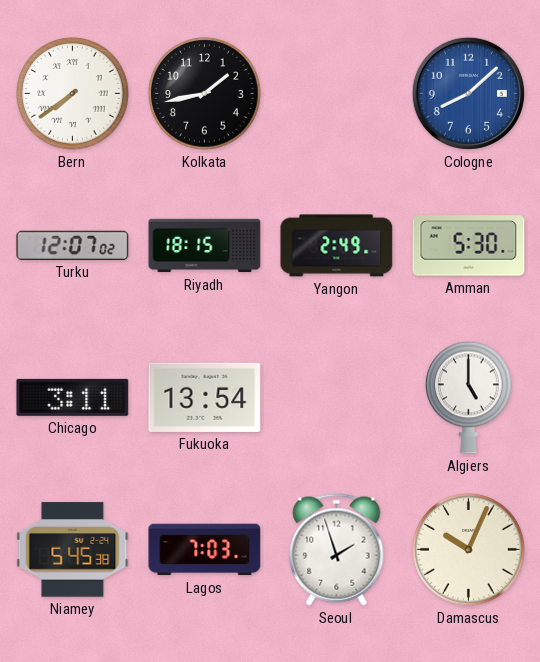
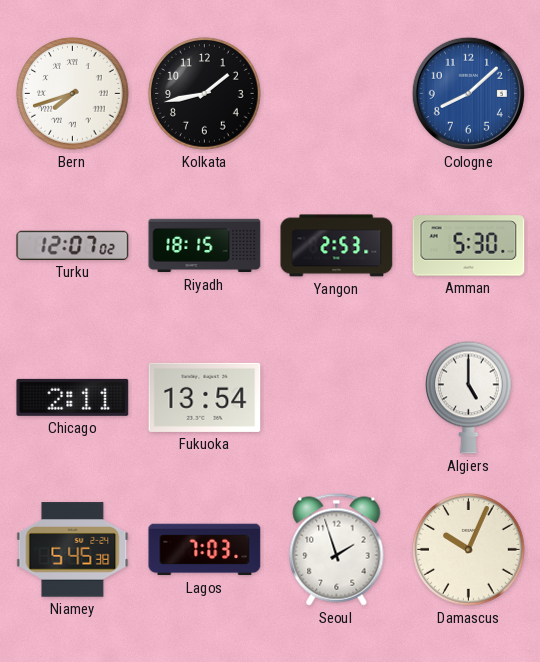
Bern: 7:39 -> 7:42
Yangon: 2:49 -> 2:53
Chicago: 3:11 -> 2:11
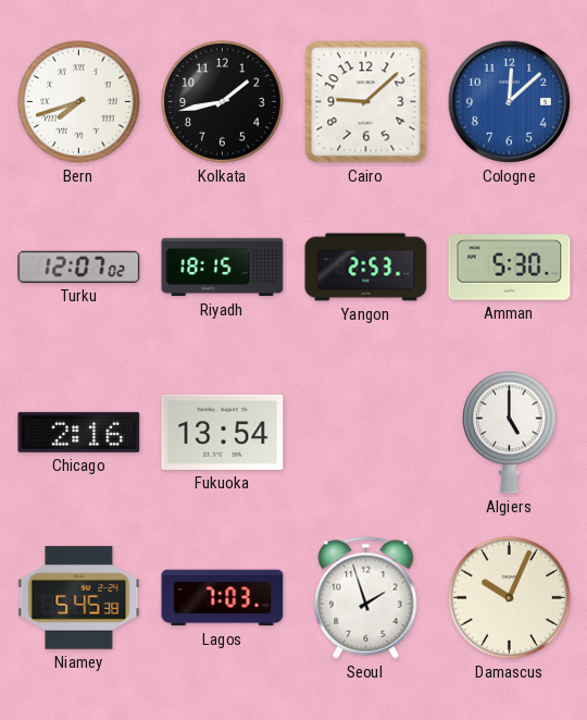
Cairo: none -> 9:08
Cologne: 8:08 -> 12:08
Chicago: 2:11 -> 2:16
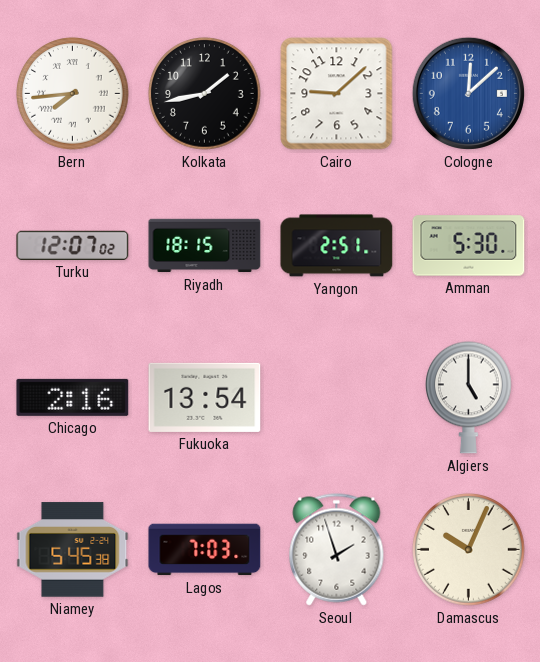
Bern: 7:42 -> 7:44
Yangon: 2:53 -> 2:51
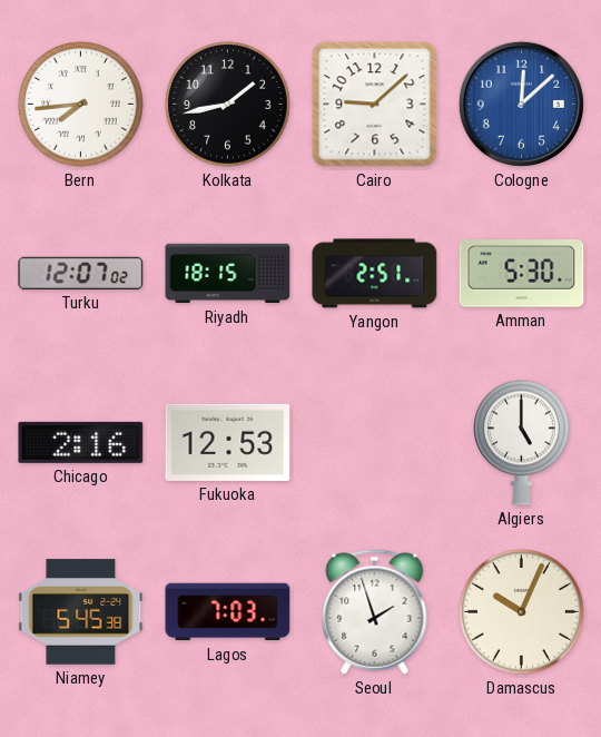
Fukuoka: 13:54 -> 12:53
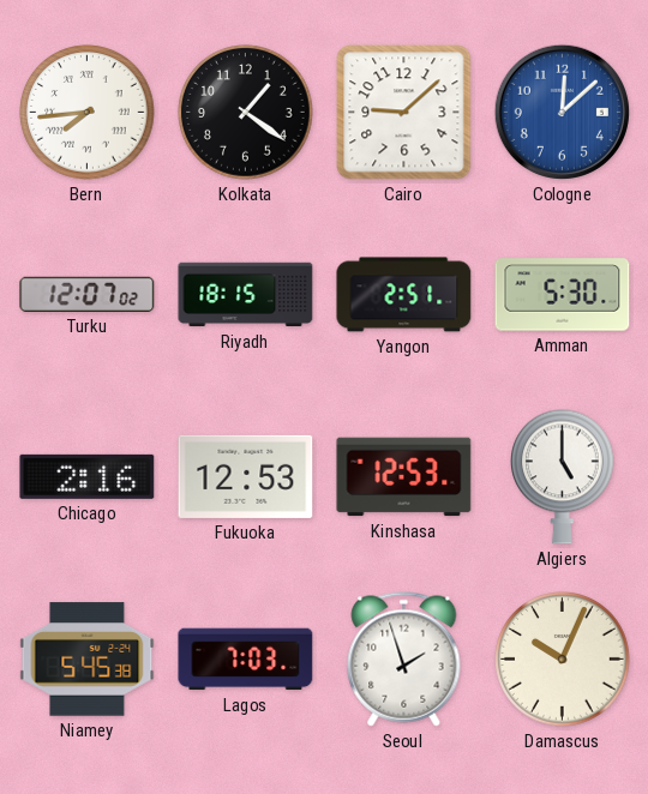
Kolkata: 1:43 -> 1:21
Kinshasa: none -> 12:53
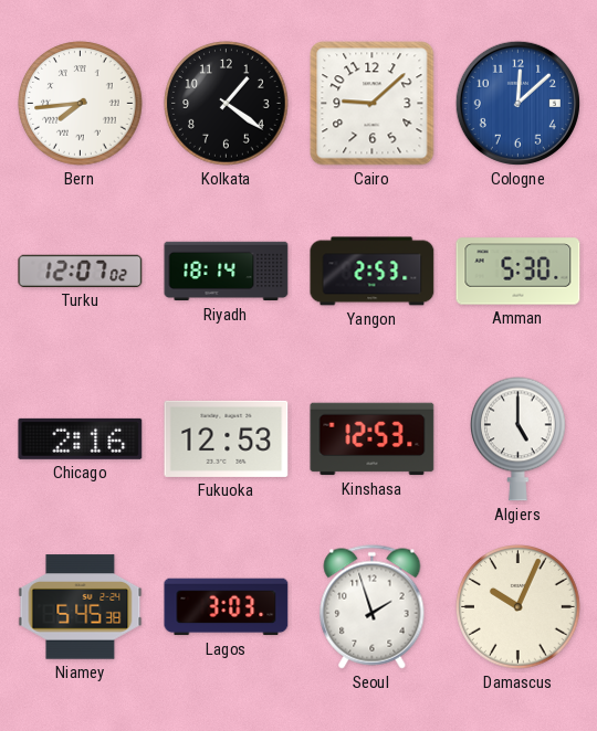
Riyadh: 18:15 -> 18:14
Yangon: 2:51 -> 2:53
Lagos: 7:03 -> 3:03
